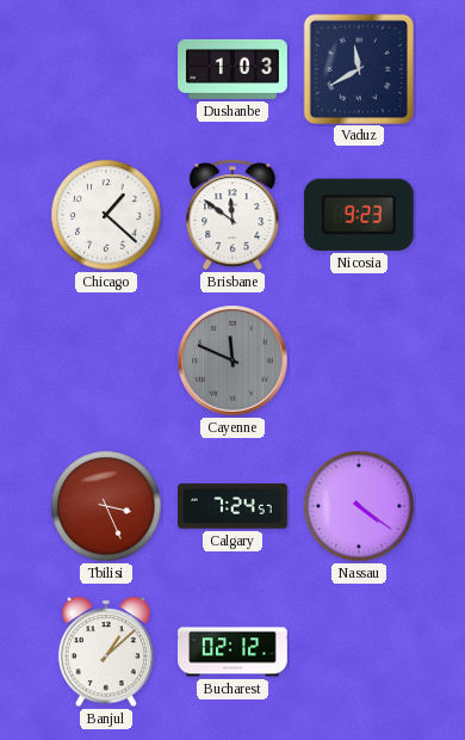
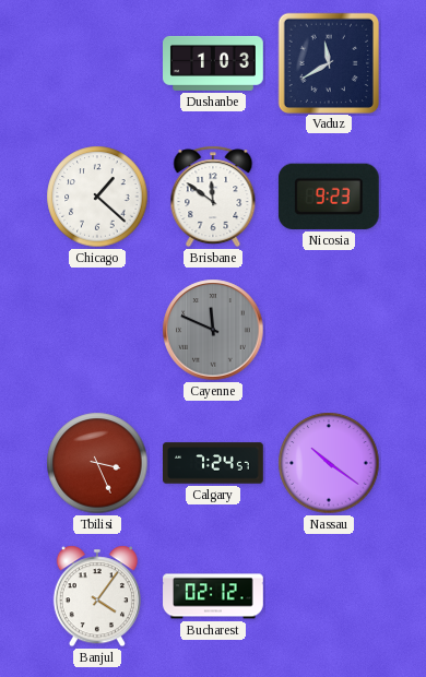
Nassau: 4:21 -> 10:21
Banjul: 1:08 -> 4:06
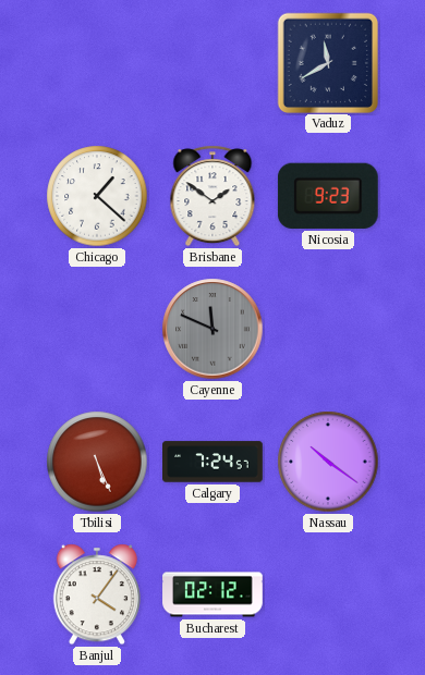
Dushanbe: 1:03 -> none
Brisbane: 11:51 -> 1:51
Tbilisi: 3:26 -> 5:26
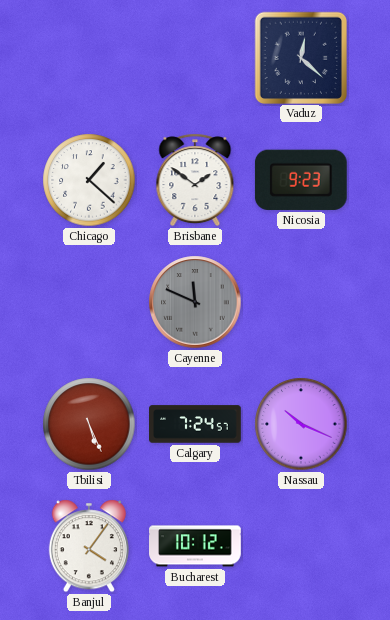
Vaduz: 11:40 -> 12:22
Nassau: 10:21 -> 10:19
Bucharest: 02:12 -> 10:12
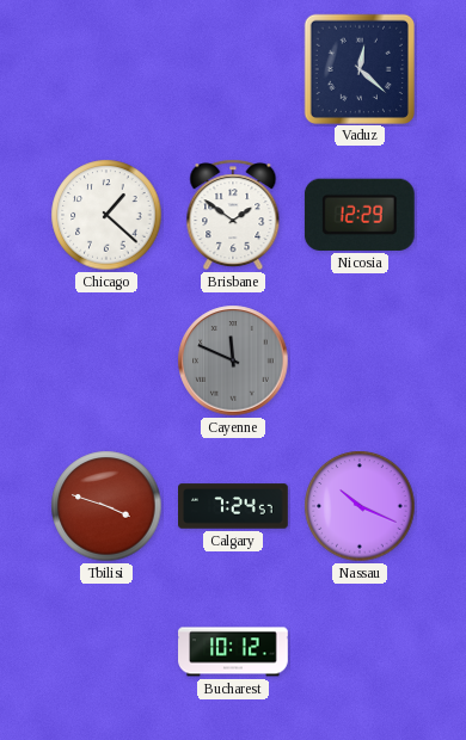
Nicosia: 9:23 -> 12:29
Tbilisi: 5:26 -> 3:48
Banjul: 4:06 -> none
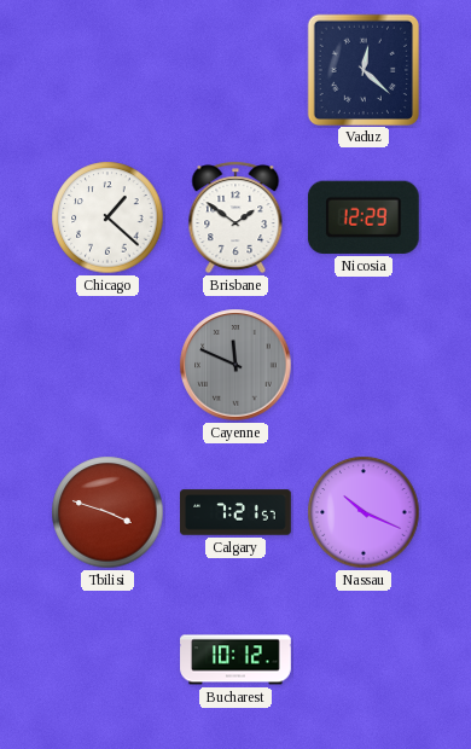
Calgary: 7:24 -> 7:21
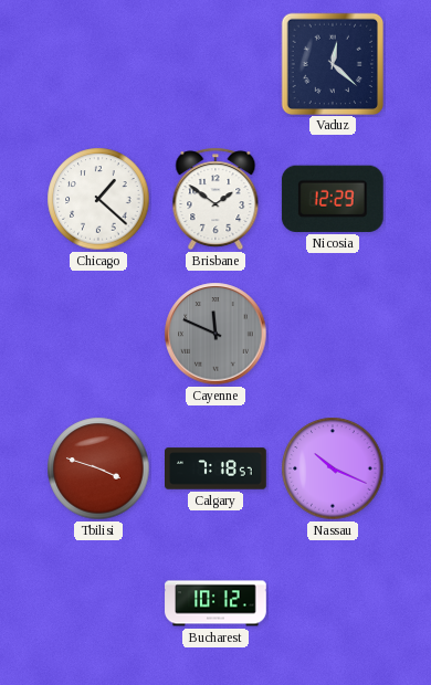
Calgary: 7:21 -> 7:18
